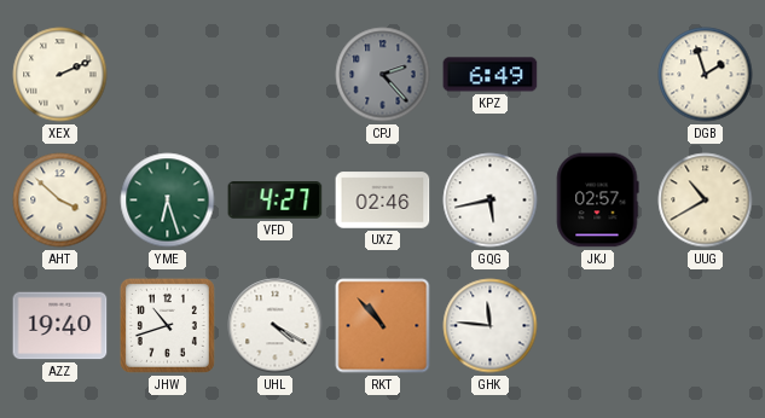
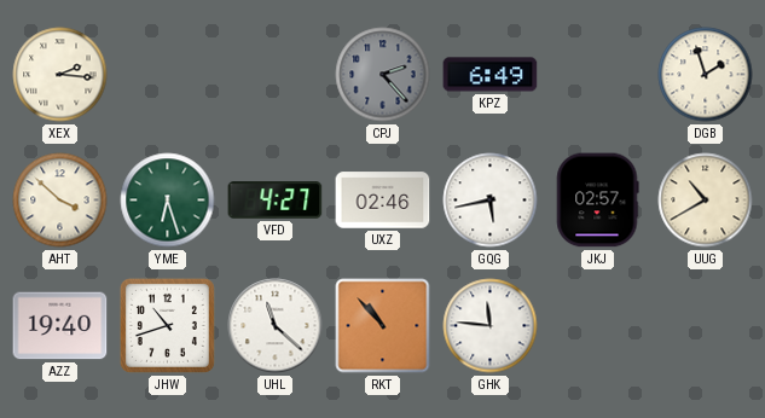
XEX: 2:11 -> 2:16
UHL: 4:20 -> 11:22
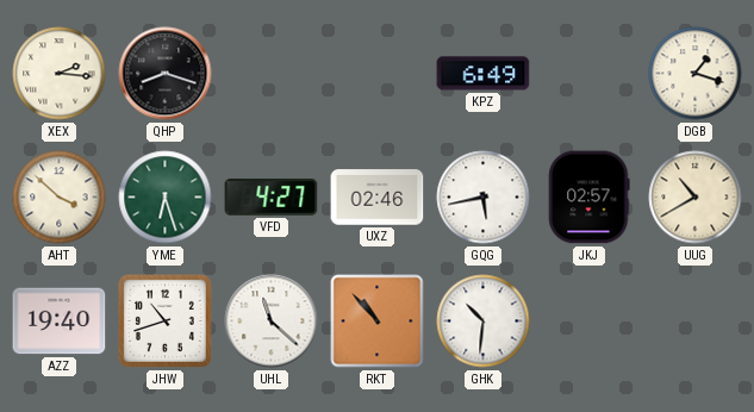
QHP: none -> 8:18
CPJ: 2:23 -> none
DGB: 1:57 -> 1:18
GHK: 11:46 -> 10:31
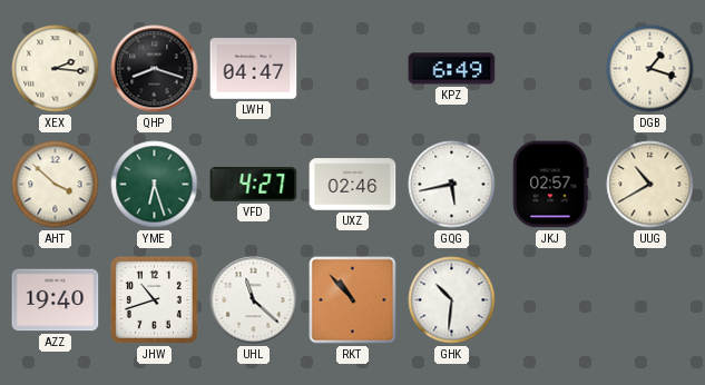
LWH: none -> 04:47
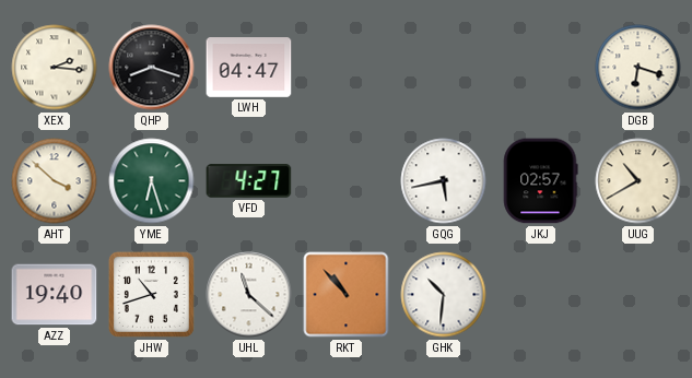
KPZ: 6:49 -> none
DGB: 1:18 -> 6:18
UXZ: 02:46 -> none
